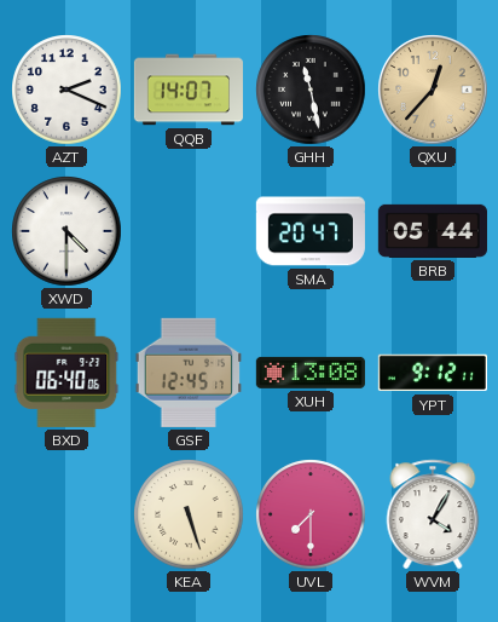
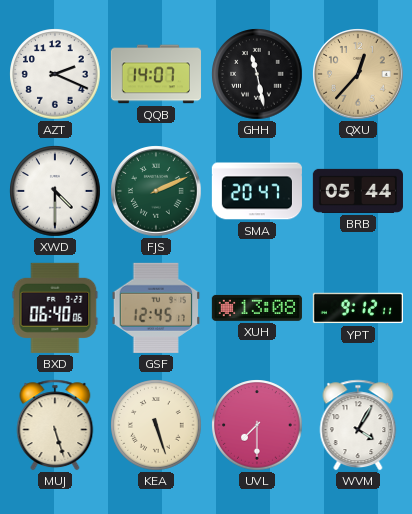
FJS: none -> 2:11
MUJ: none -> 5:27
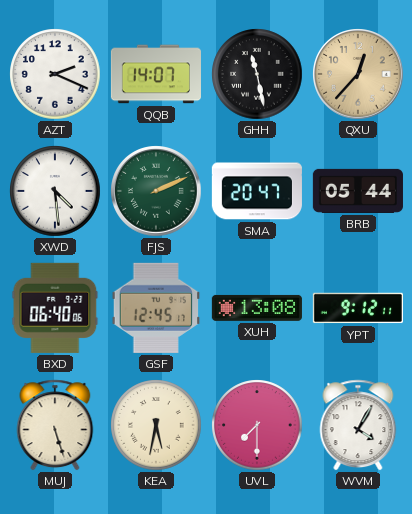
XWD: 4:30 -> 4:29
KEA: 5:27 -> 5:32
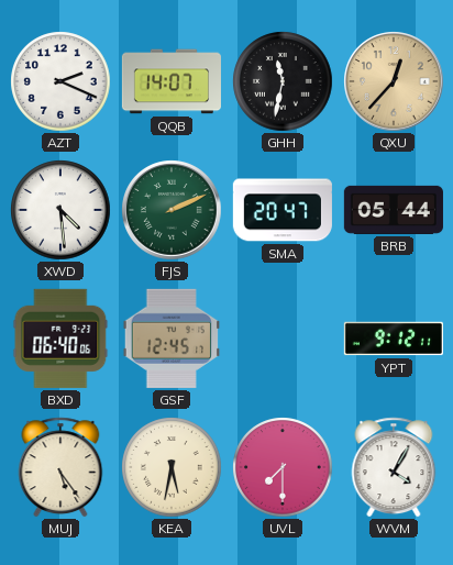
GHH: 11:28 -> 11:32
XUH: 13:08 -> none
MUJ: 5:27 -> 5:24
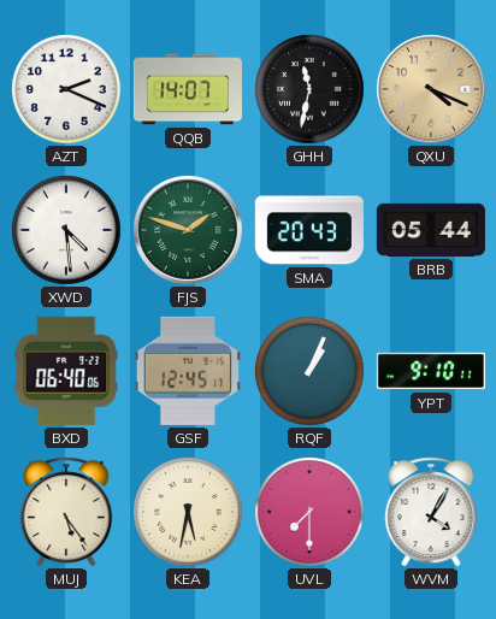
QXU: 12:37 -> 4:19
FJS: 2:11 -> 1:48
SMA: 20:47 -> 20:43
RQF: none -> 1:04
YPT: 9:12 -> 9:10
